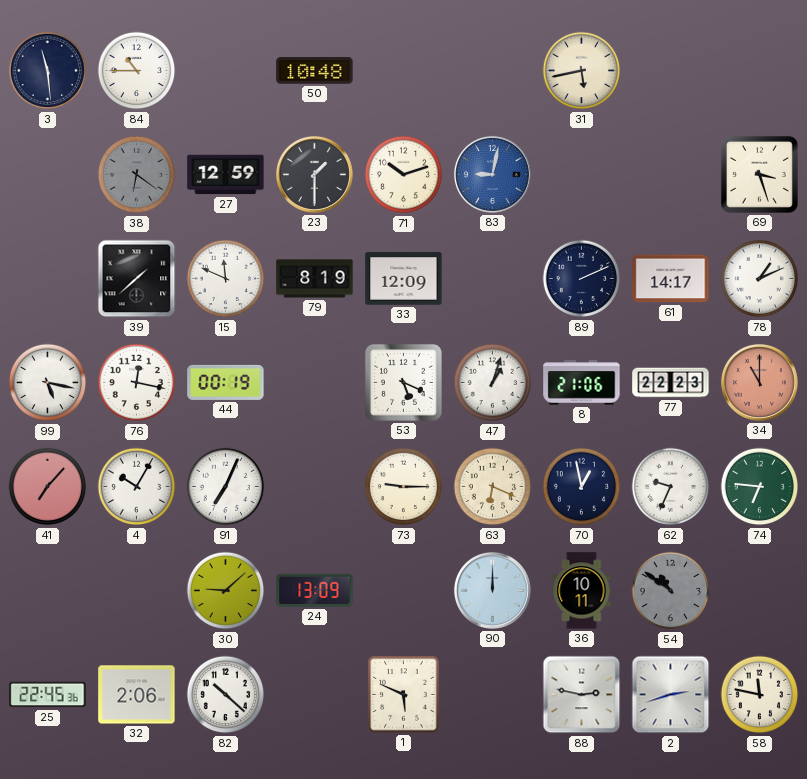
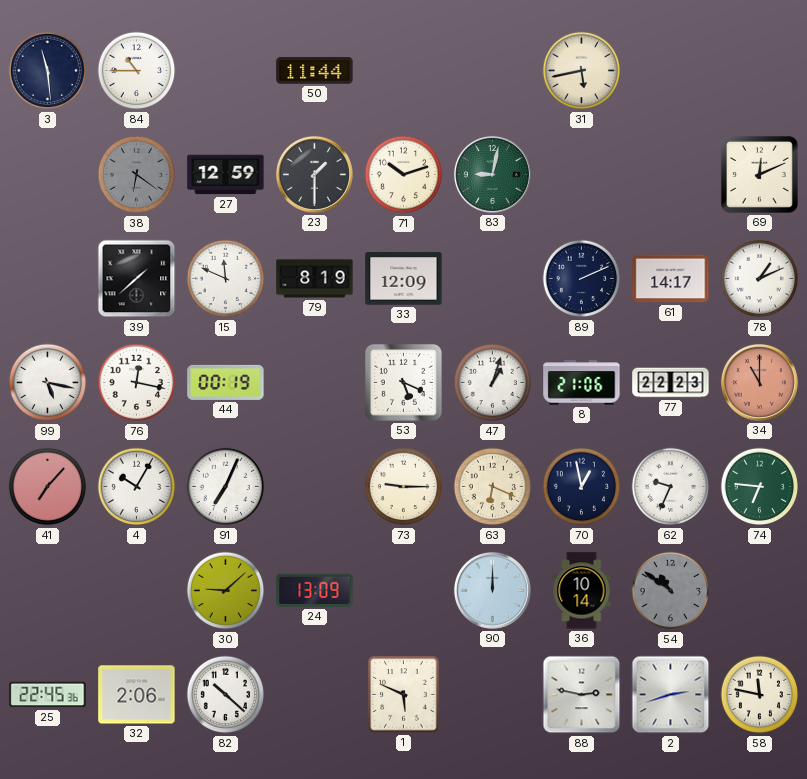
50: 10:48 -> 11:44
83 dial: blue -> green
69: 3:27 -> 12:11
36: 10:11 -> 10:14
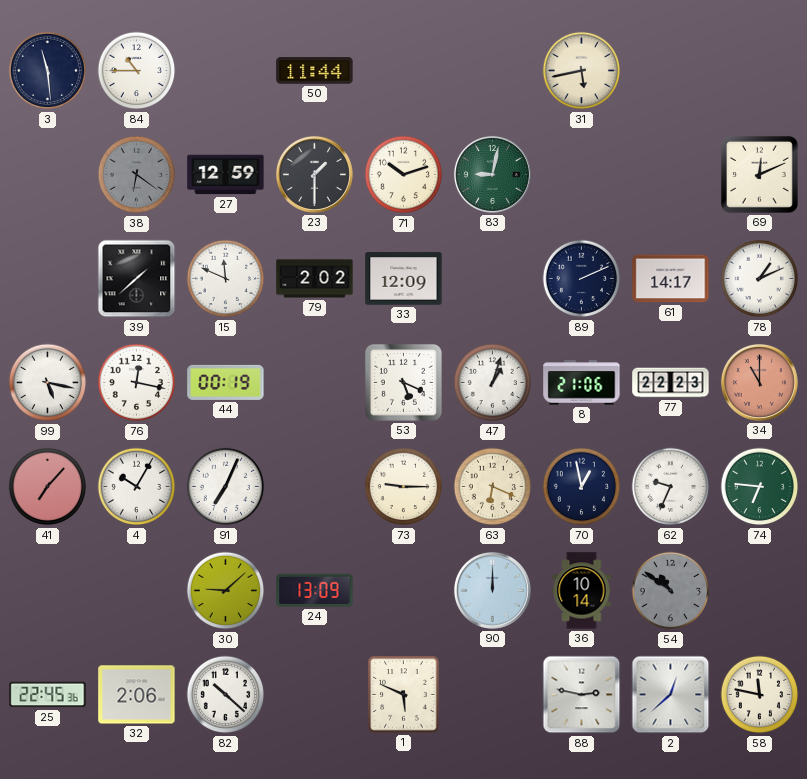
79: 8:19 -> 2:02
2: 2:42 -> 12:38
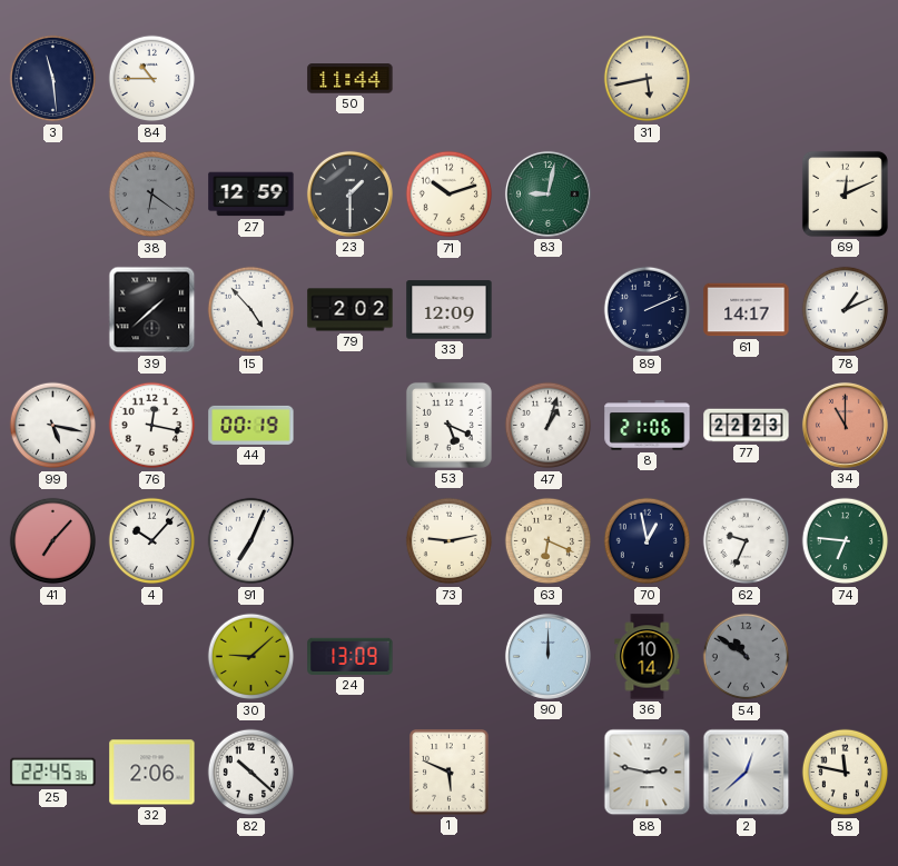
15: 11:49 -> 4:53
4: 10:05 -> 10:07
73: 9:15 -> 9:13
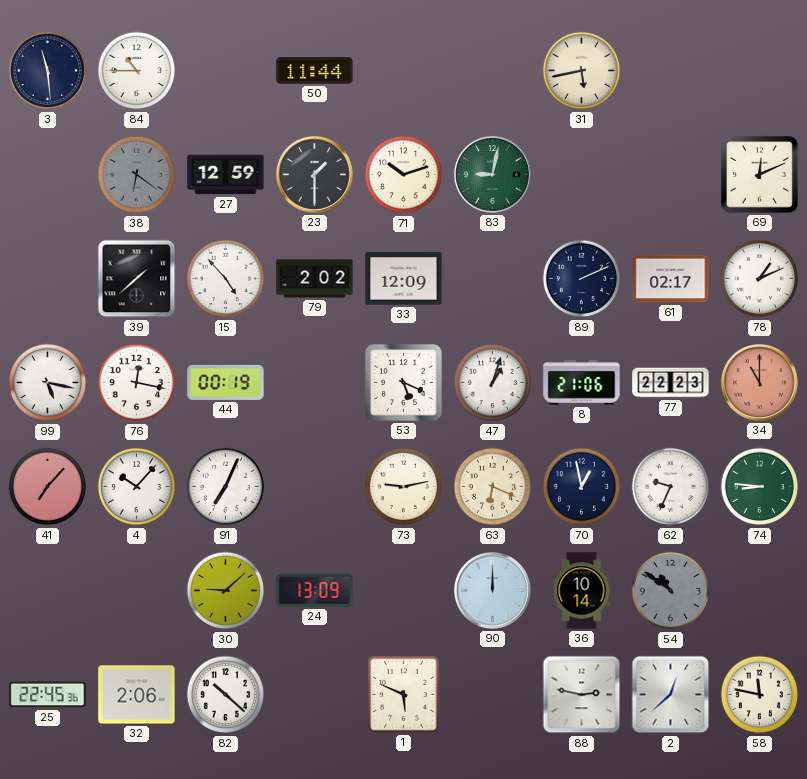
61: 14:17 -> 02:17
74: 6:46 -> 8:46
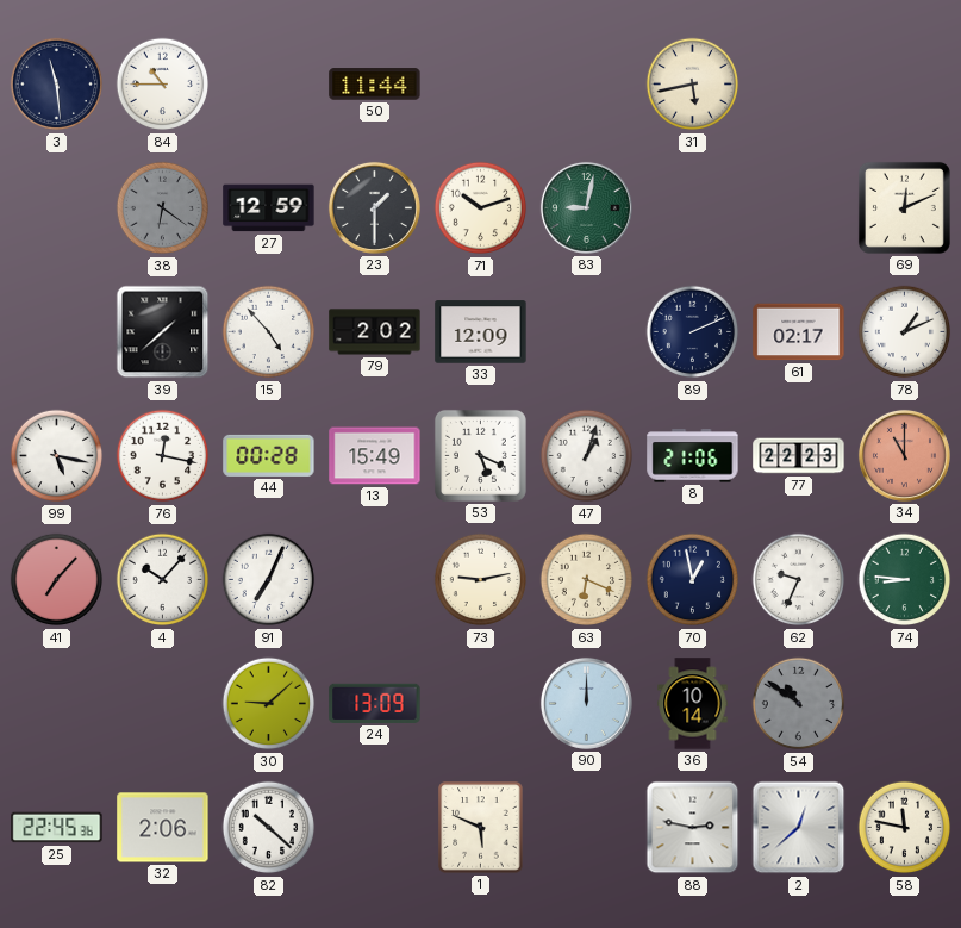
44: 00:19 -> 00:28
13: none -> 15:49
